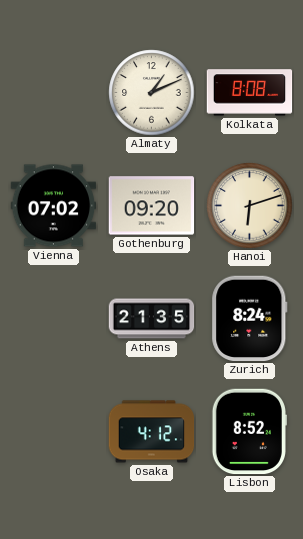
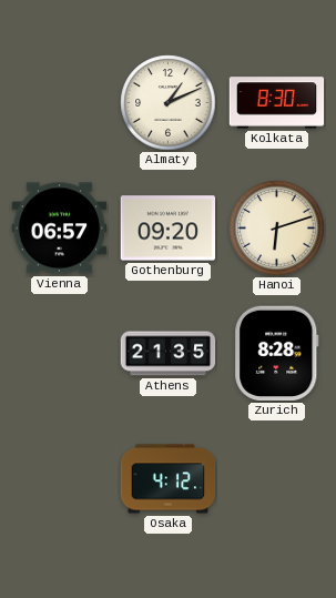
Kolkata: 8:08 -> 8:30
Vienna: 07:02 -> 06:57
Zurich: 8:24 -> 8:28
Lisbon: 8:52 -> none
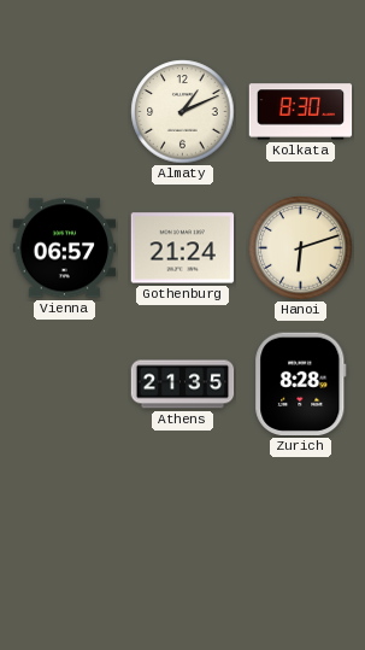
Gothenburg: 09:20 -> 21:24
Osaka: 4:12 -> none
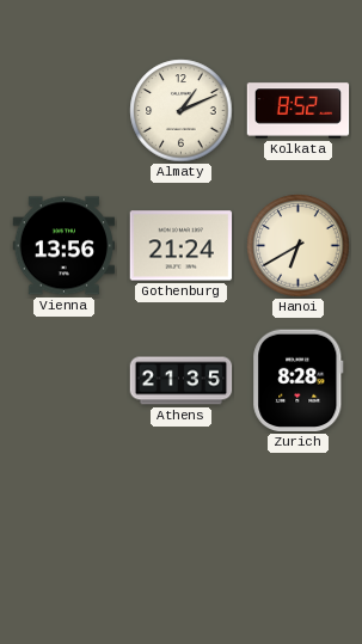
Kolkata: 8:30 -> 8:52
Vienna: 06:57 -> 13:56
Hanoi: 6:12 -> 6:40
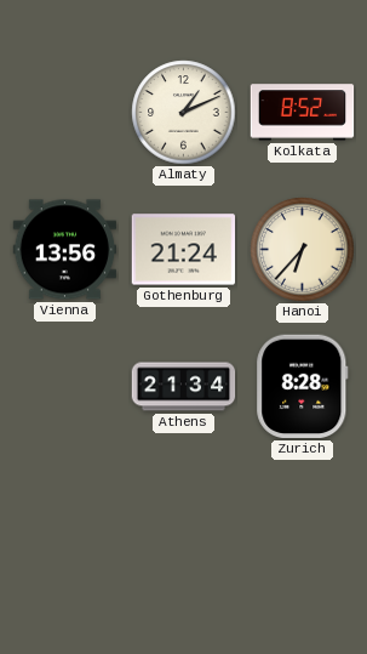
Hanoi: 6:40 -> 6:37
Athens: 21:35 -> 21:34
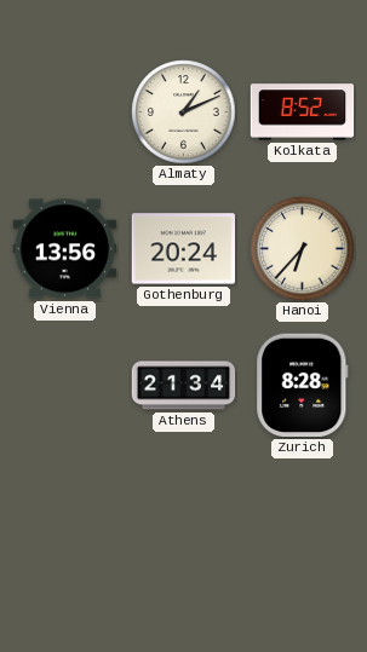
Gothenburg: 21:24 -> 20:24
